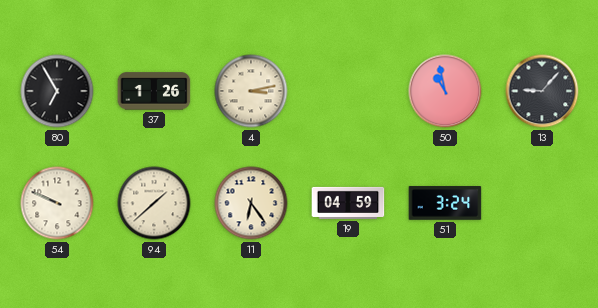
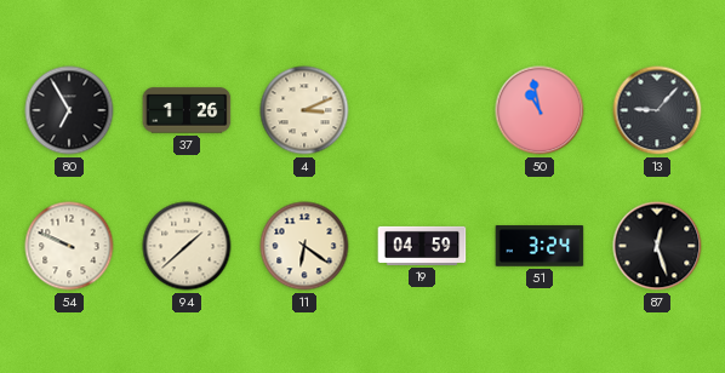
4: 3:13 -> 3:11
11: 6:24 -> 6:21
87: none -> 12:27
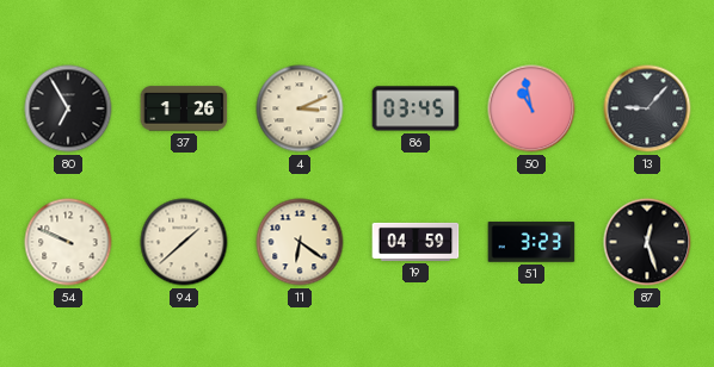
86: none -> 03:45
51: 3:24 -> 3:23
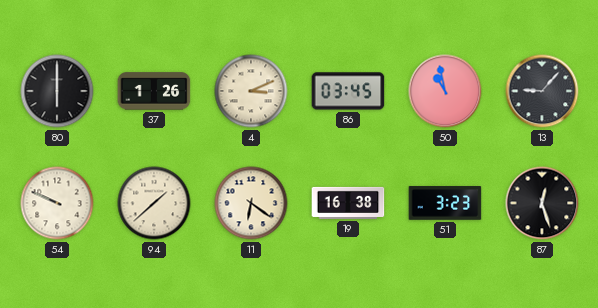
80: 6:55 -> 6:00
19: 04:59 -> 16:38
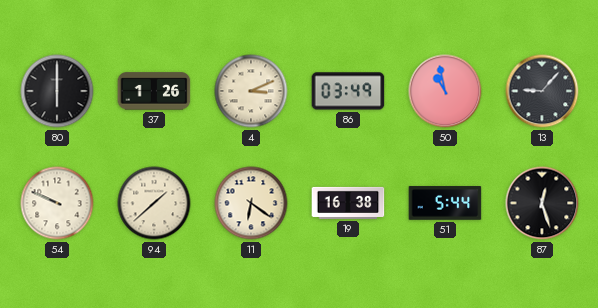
86: 03:45 -> 03:49
51: 3:23 -> 5:44
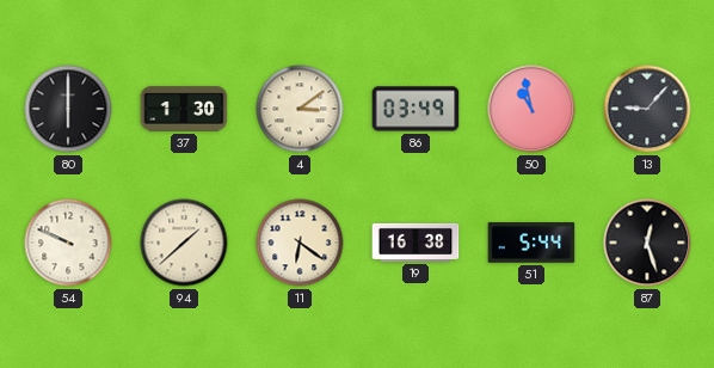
37: 1:26 -> 1:30
4: 3:11 -> 3:09
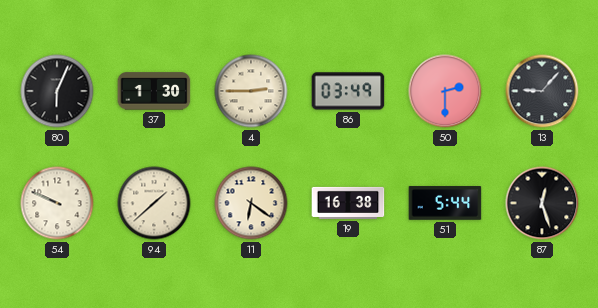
80: 6:00 -> 6:04
4: 3:09 -> 2:45
50: 10:58 -> 2:30
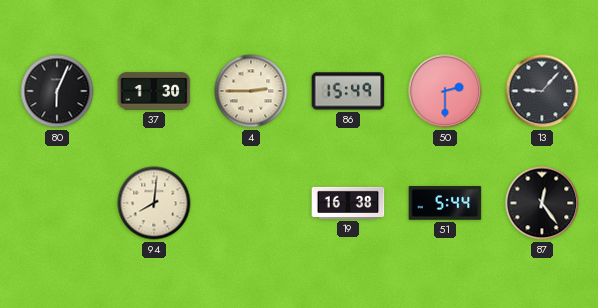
86: 03:49 -> 15:49
54: 9:49 -> none
94: 1:38 -> 8:01
11: 6:21 -> none
87: 12:27 -> 12:24
